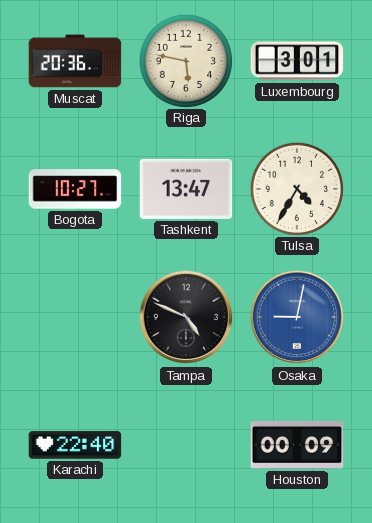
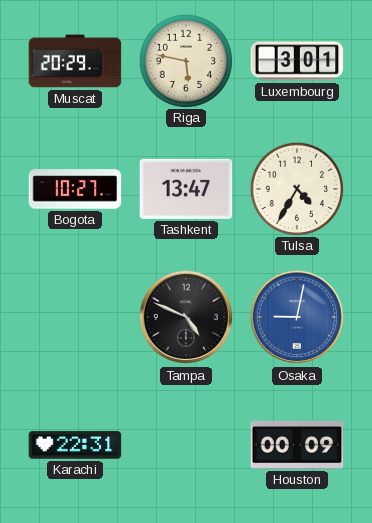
Muscat: 20:36 -> 20:29
Karachi: 22:40 -> 22:31
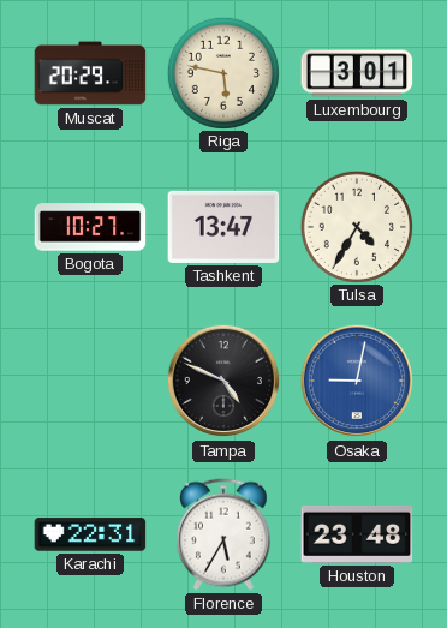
Florence: none -> 5:35
Houston: 00:09 -> 23:48
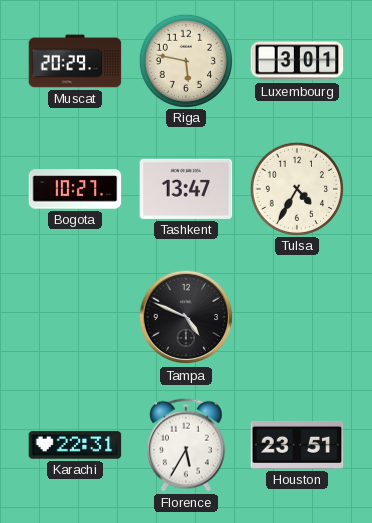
Osaka: 9:02 -> none
Houston: 23:48 -> 23:51
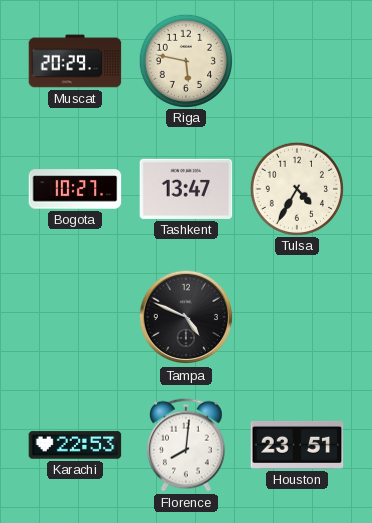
Luxembourg: 3:01 -> none
Karachi: 22:31 -> 22:53
Florence: 5:35 -> 8:01
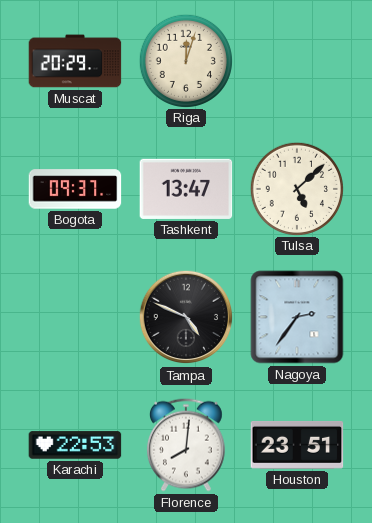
Riga: 5:47 -> 12:03
Bogota: 10:27 -> 09:37
Tulsa: 4:35 -> 5:08
Nagoya: none -> 2:36
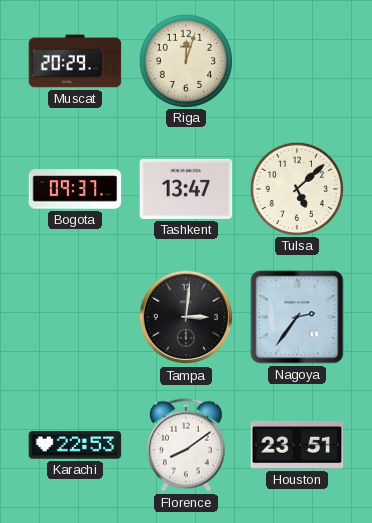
Tampa: 4:49 -> 3:01
Florence: 8:01 -> 8:09
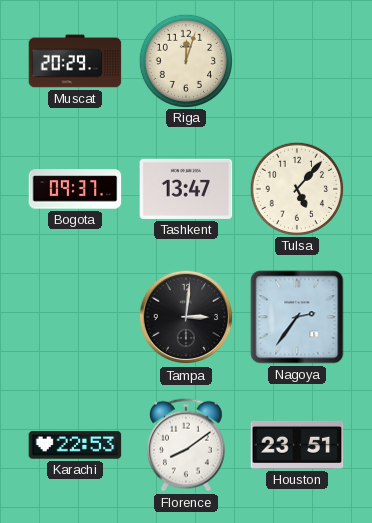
Tulsa: 5:08 -> 5:07
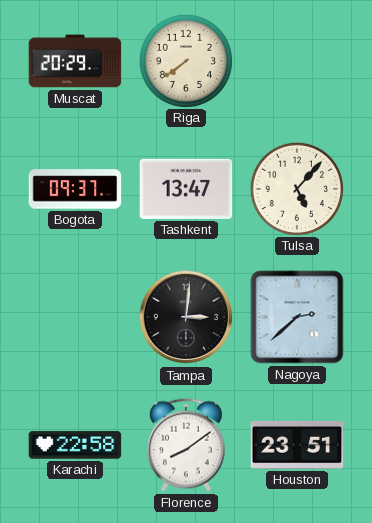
Riga: 12:03 -> 7:39
Nagoya: 2:36 -> 2:38
Karachi: 22:53 -> 22:58
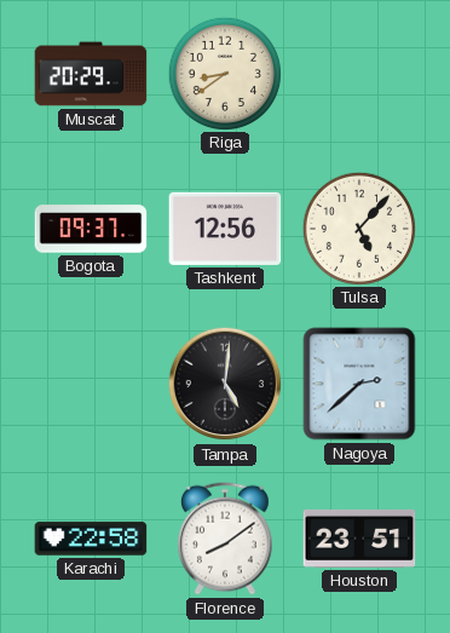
Riga: 7:39 -> 8:39
Tashkent: 13:47 -> 12:56
Tampa: 3:01 -> 5:01
